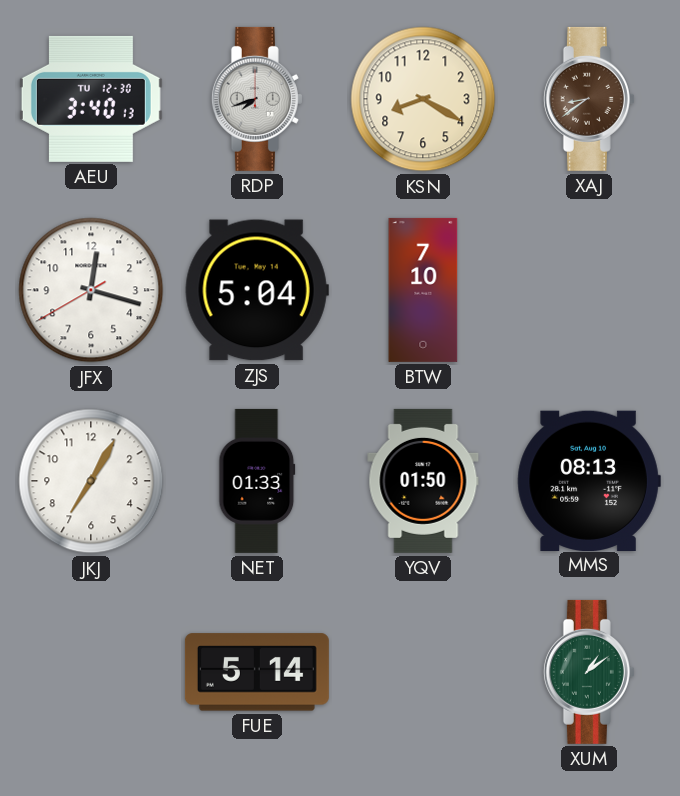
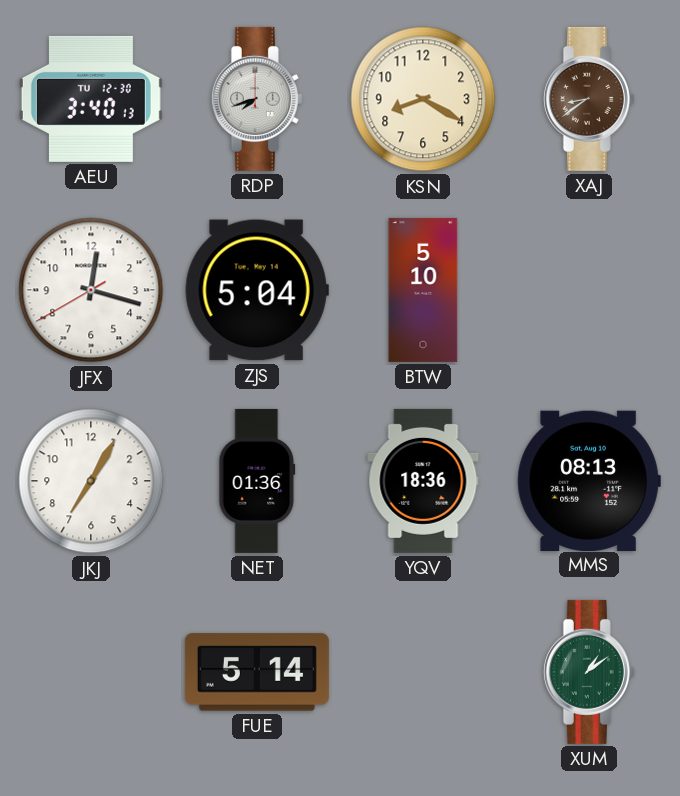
BTW: 7:10 -> 5:10
NET: 01:33 -> 01:36
YQV: 01:50 -> 18:36
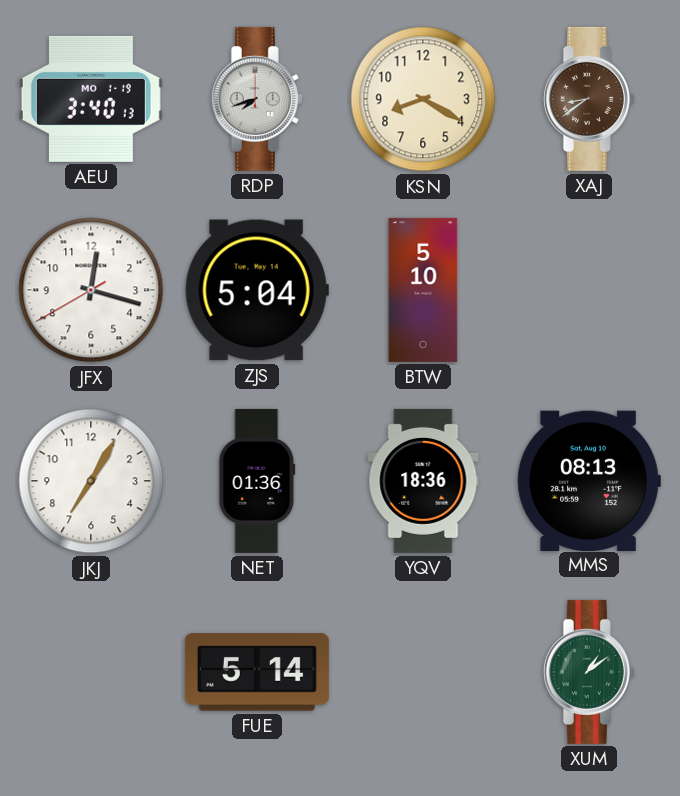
AEU date: TU 12-30 -> MO 1-19
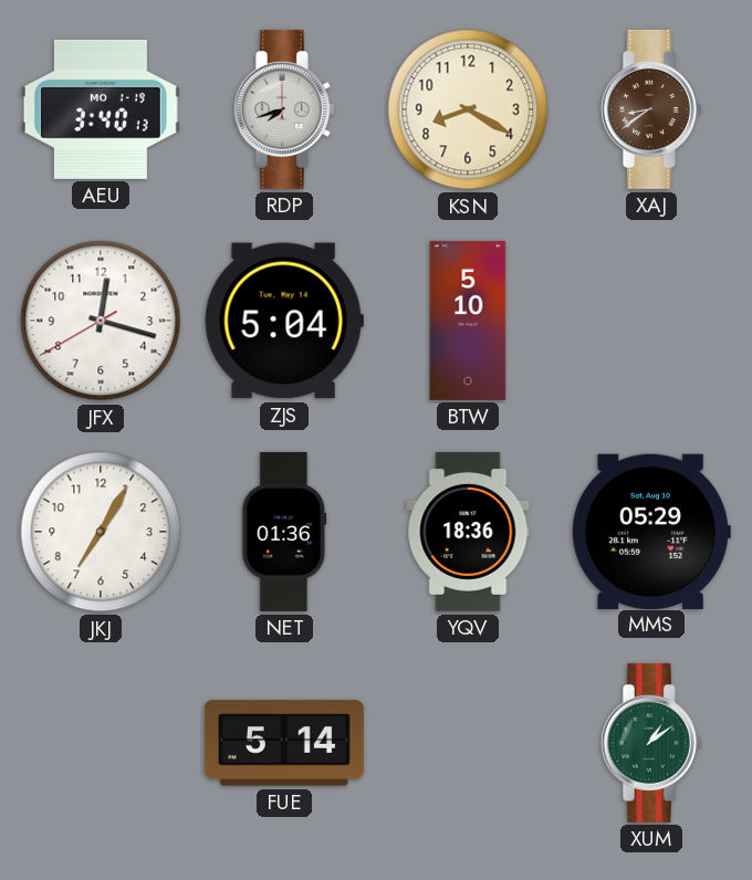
MMS: 08:13 -> 05:29
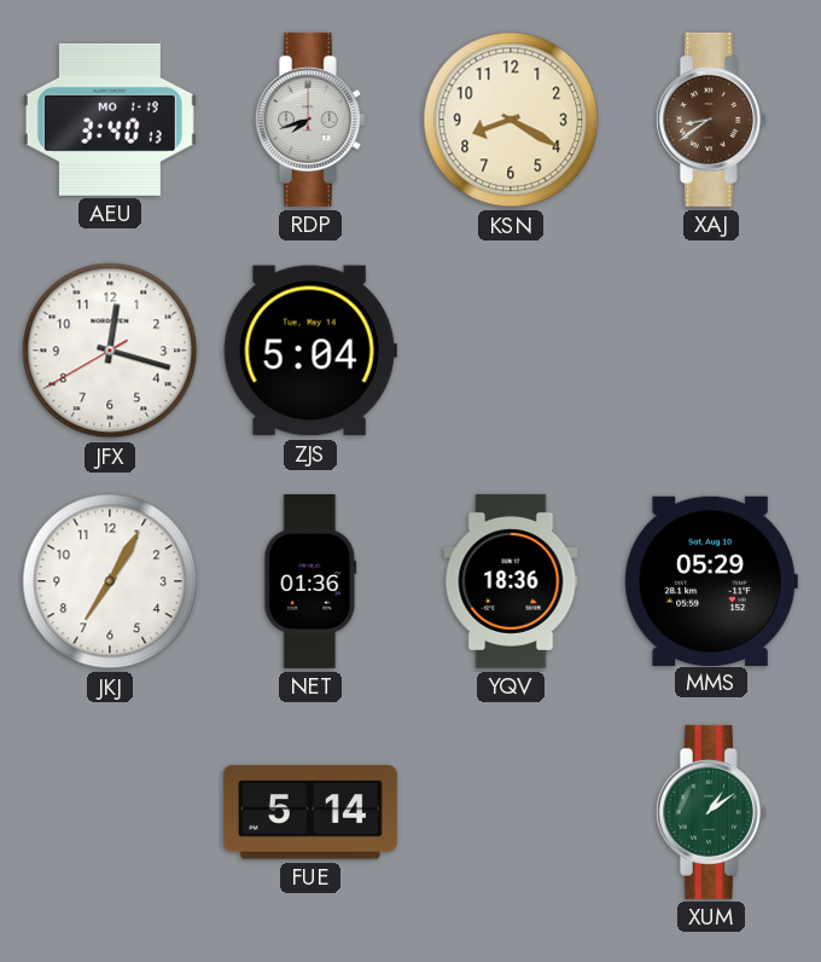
BTW: 5:10 -> none
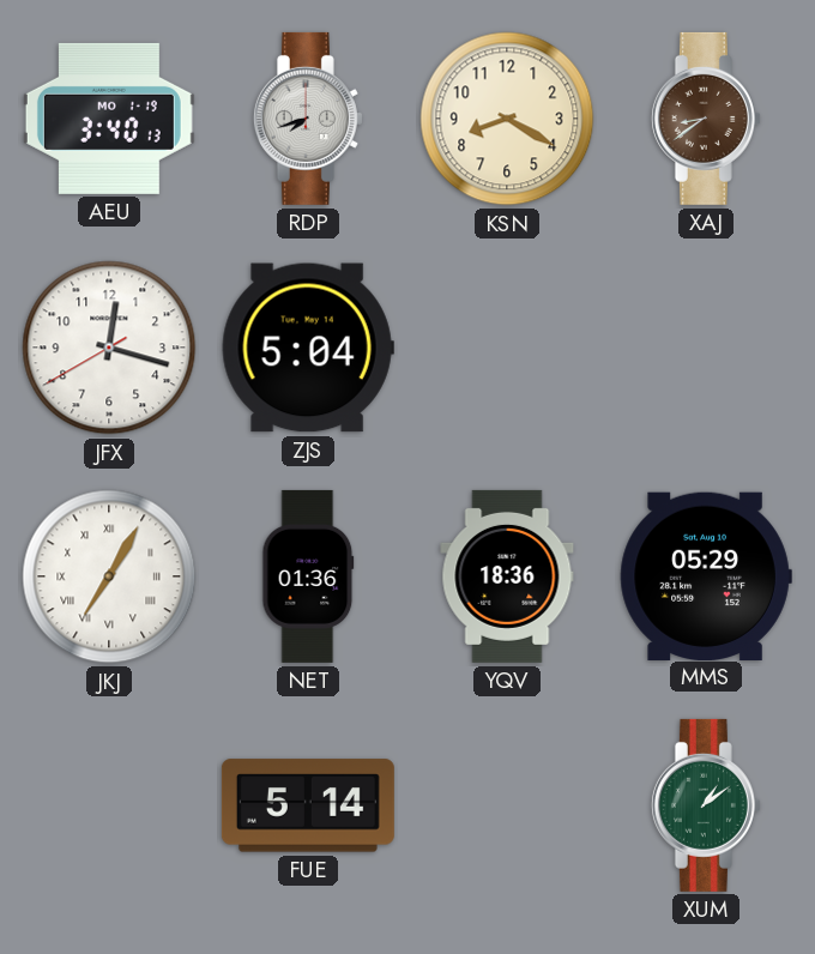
JKJ numerals: Arabic -> Roman
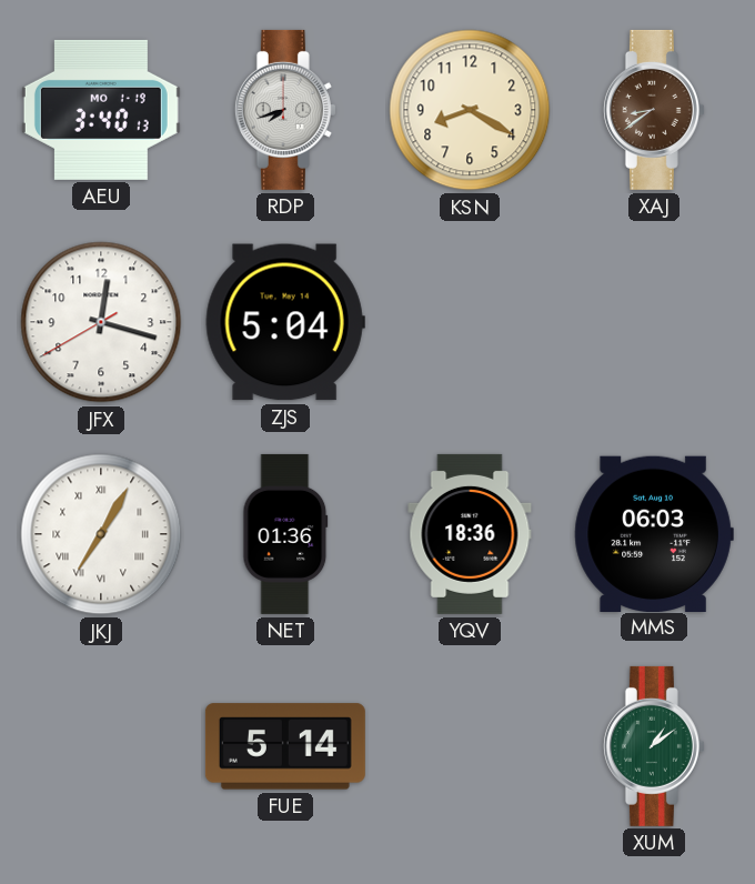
MMS: 05:29 -> 06:03
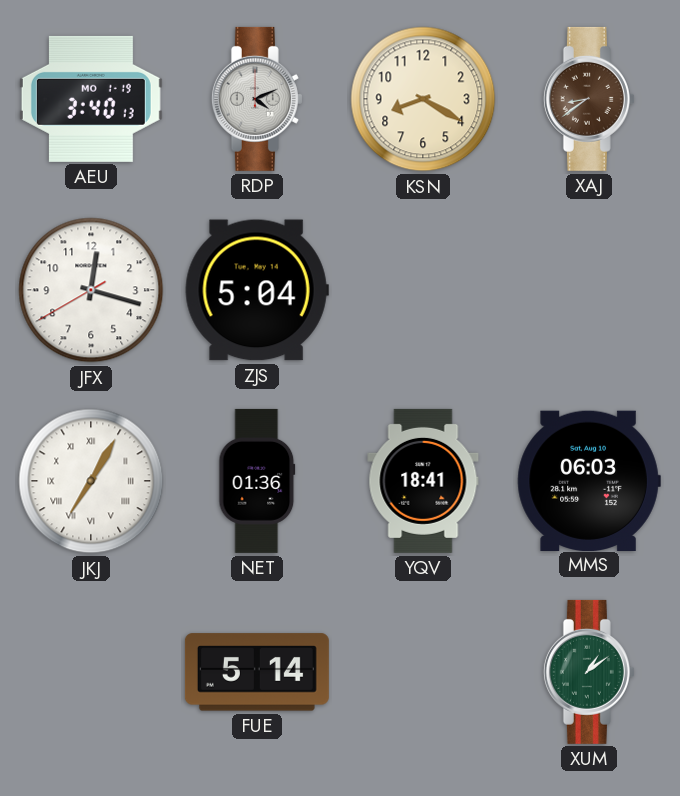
RDP: 7:42 -> 4:11
YQV: 18:36 -> 18:41
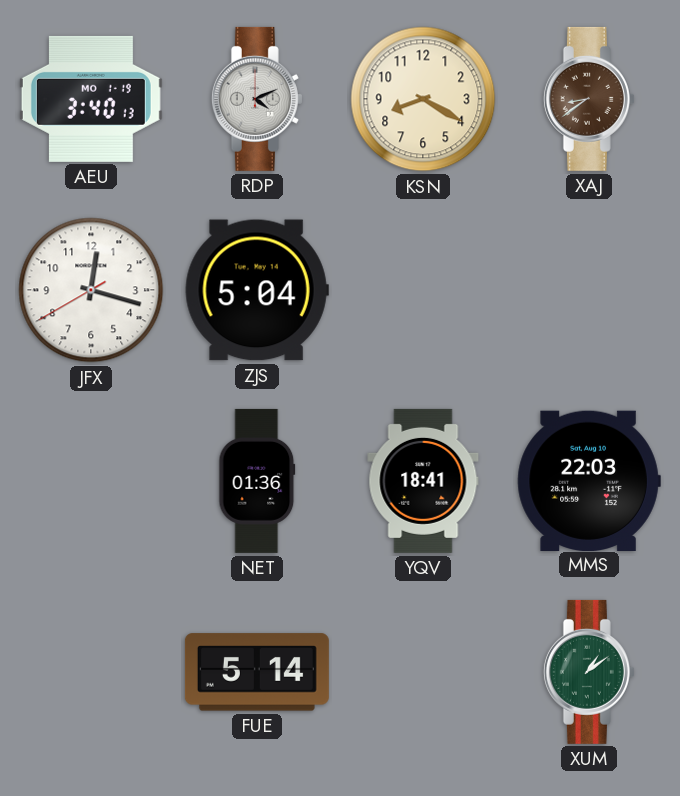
JKJ: 7:05 -> none
MMS: 06:03 -> 22:03
